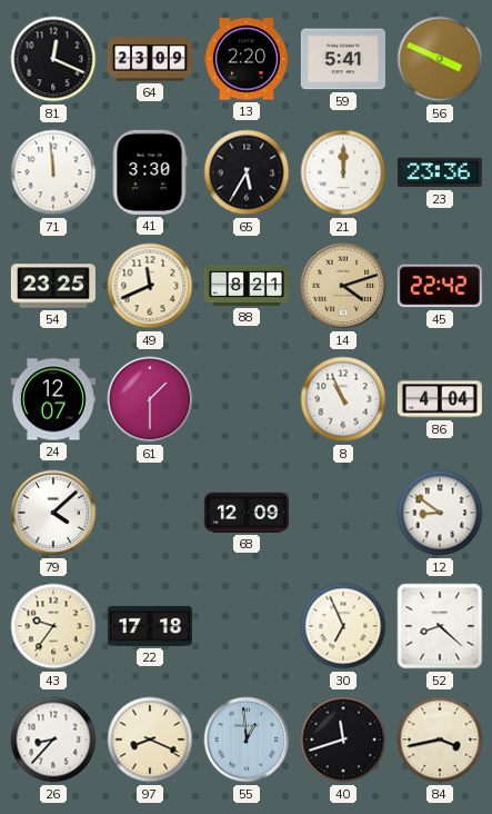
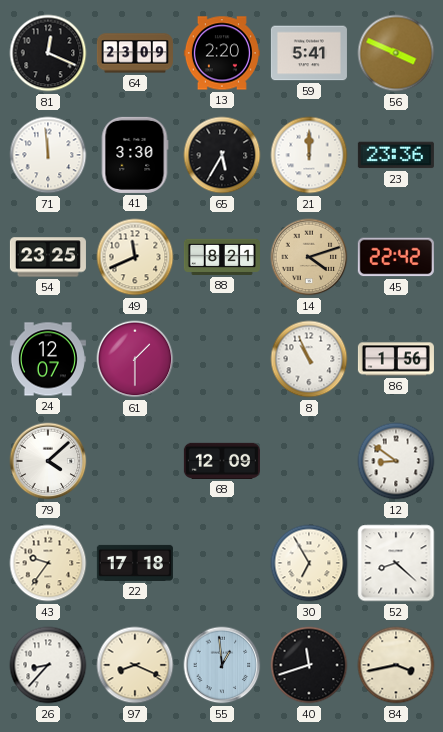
86: 4:04 -> 1:56
30: 6:56 -> 6:55
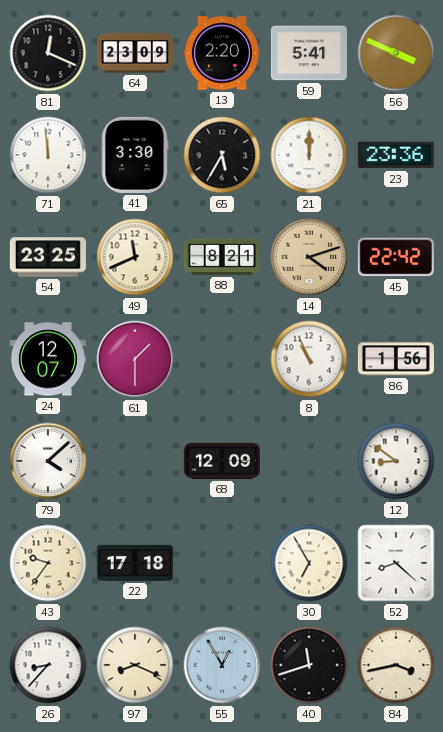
55: 12:59 -> 12:55
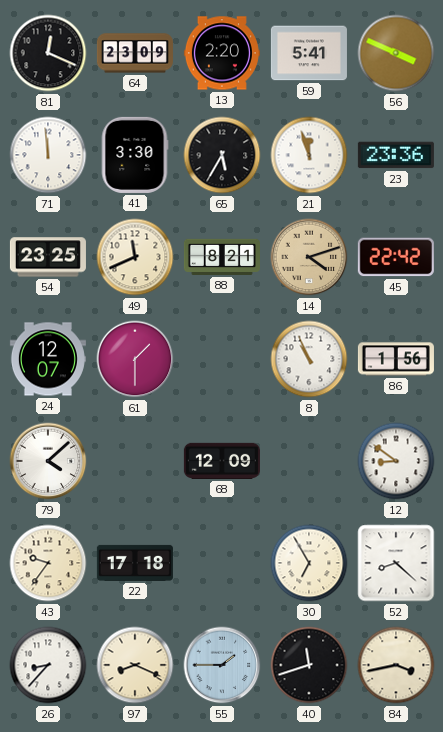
21: 12:00 -> 11:57
55: 12:55 -> 1:45
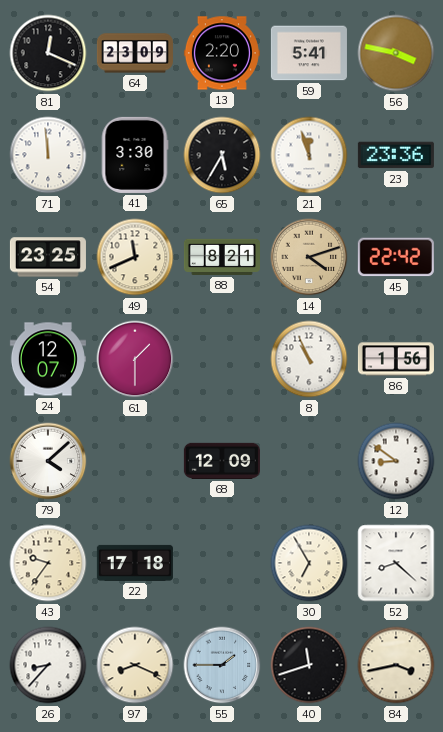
56: 3:49 -> 3:47
